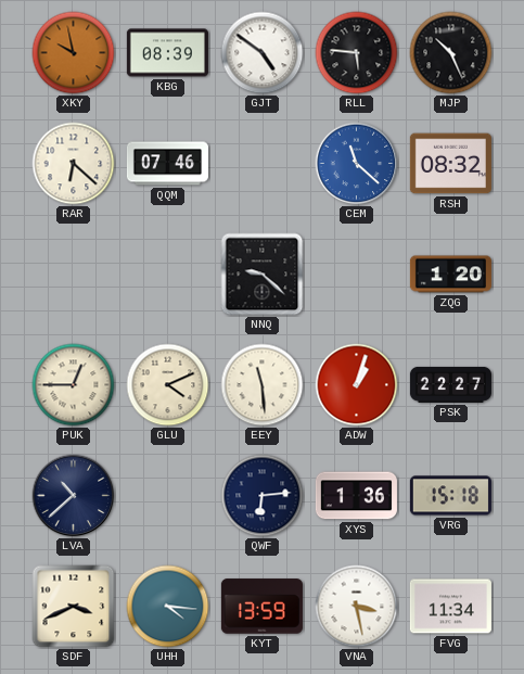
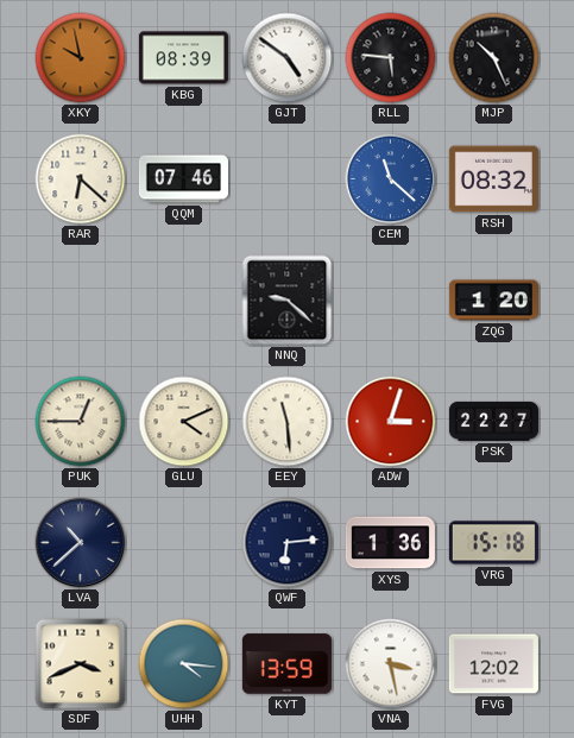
ADW: 1:03 -> 3:03
FVG: 11:34 -> 12:02
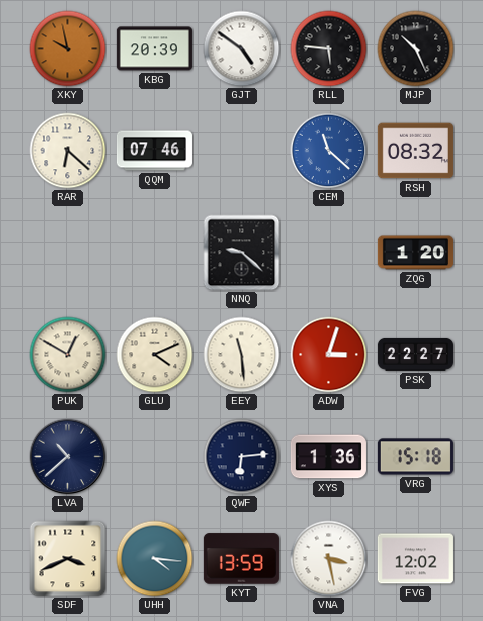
KBG: 08:39 -> 20:39
PUK: 12:45 -> 12:50
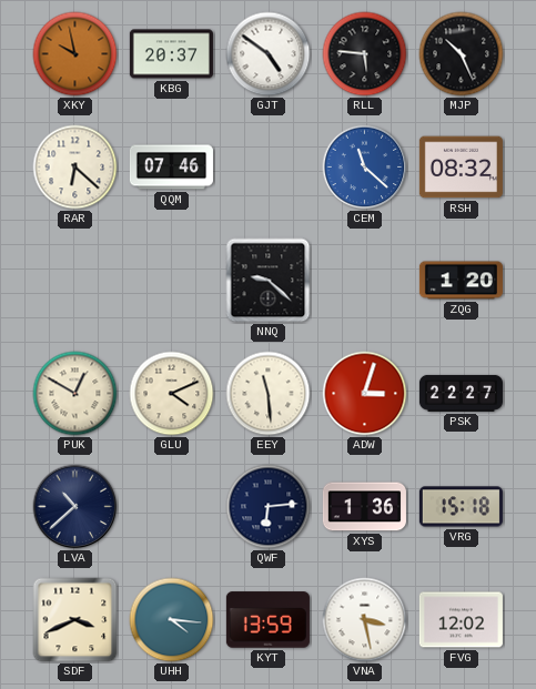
KBG: 20:39 -> 20:37
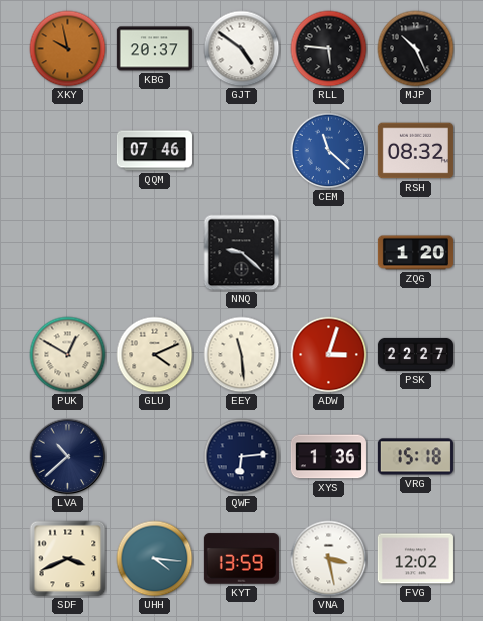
RAR: 6:22 -> none
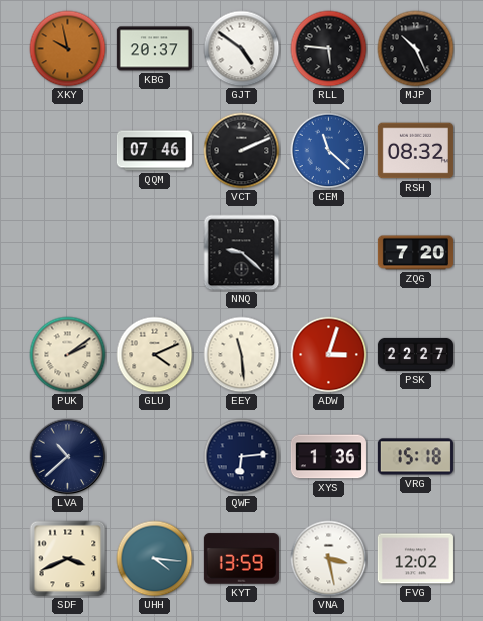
VCT: none -> 2:11
ZQG: 1:20 -> 7:20
PUK: 12:50 -> 2:09
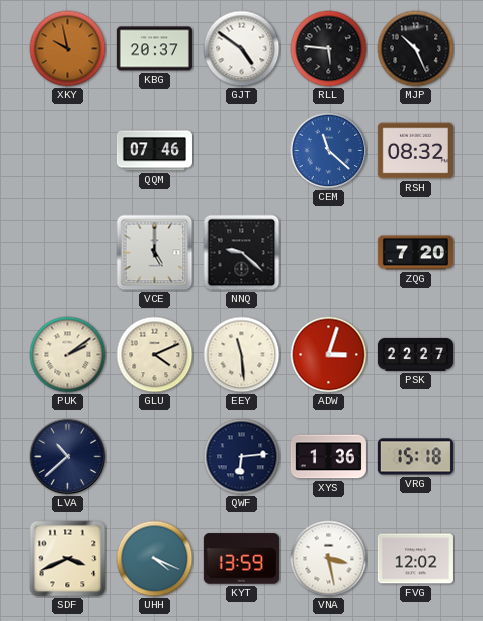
VCT: 2:11 -> none
VCE: none -> 5:00
UHH: 4:16 -> 4:19
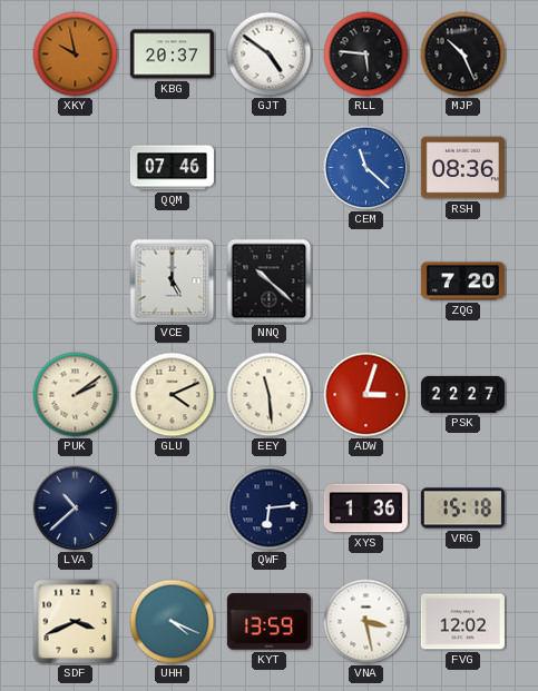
RSH: 08:32 -> 08:36
NNQ: 9:22 -> 10:22
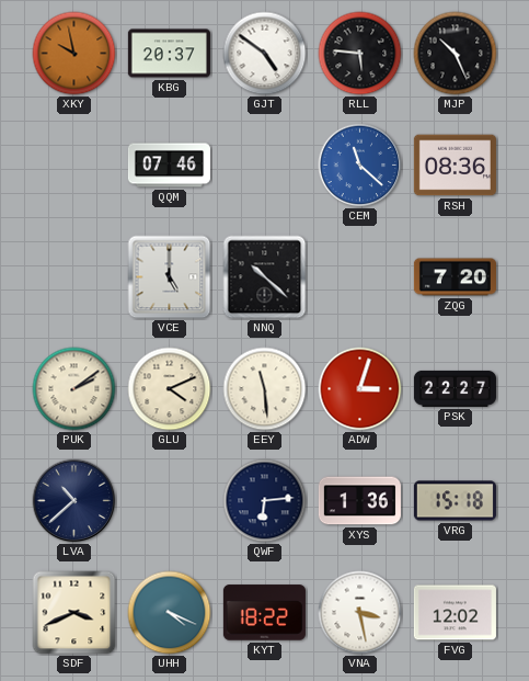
KYT: 13:59 -> 18:22
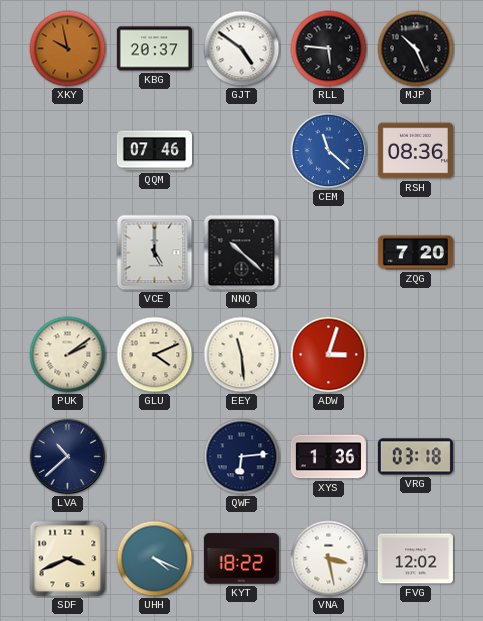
PSK: 22:27 -> none
VRG: 15:18 -> 03:18
